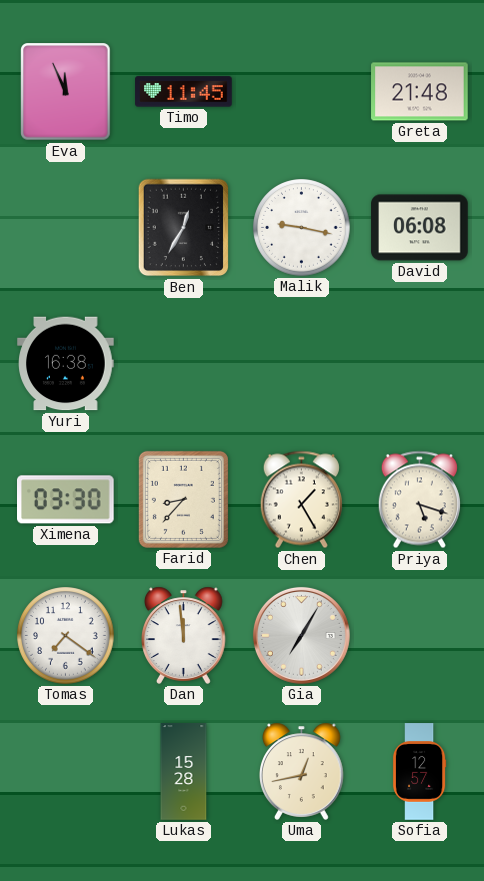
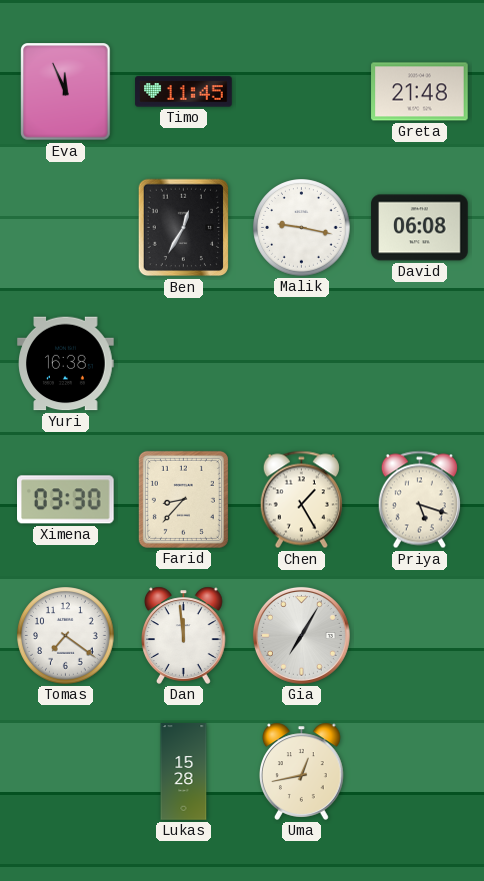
Sofia: 12:57 -> none
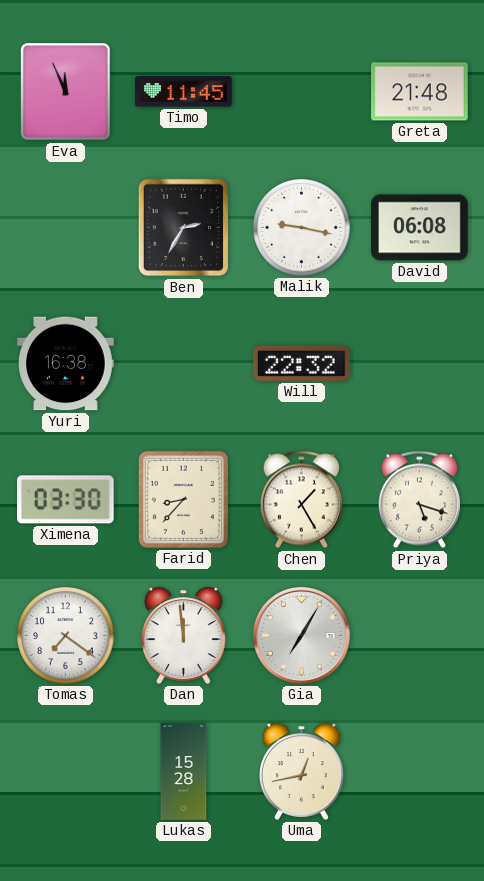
Ben: 12:35 -> 2:35
Will: none -> 22:32
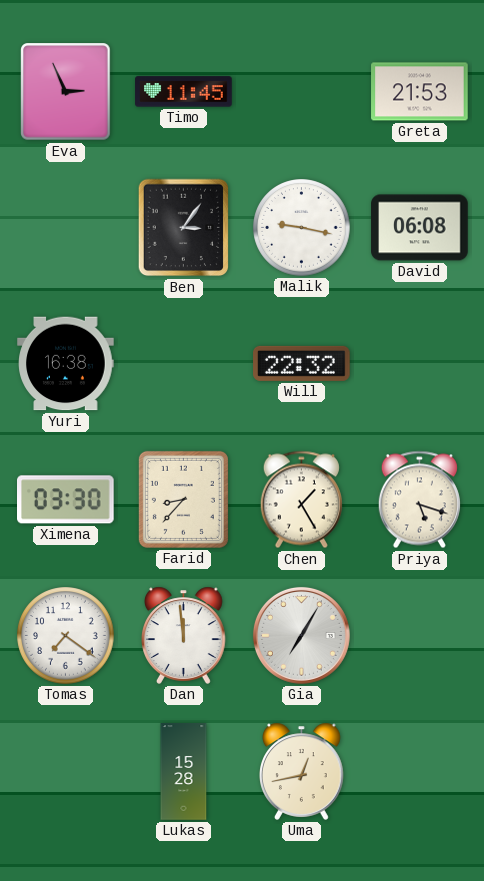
Eva: 11:56 -> 2:56
Greta: 21:48 -> 21:53
Ben: 2:35 -> 3:06
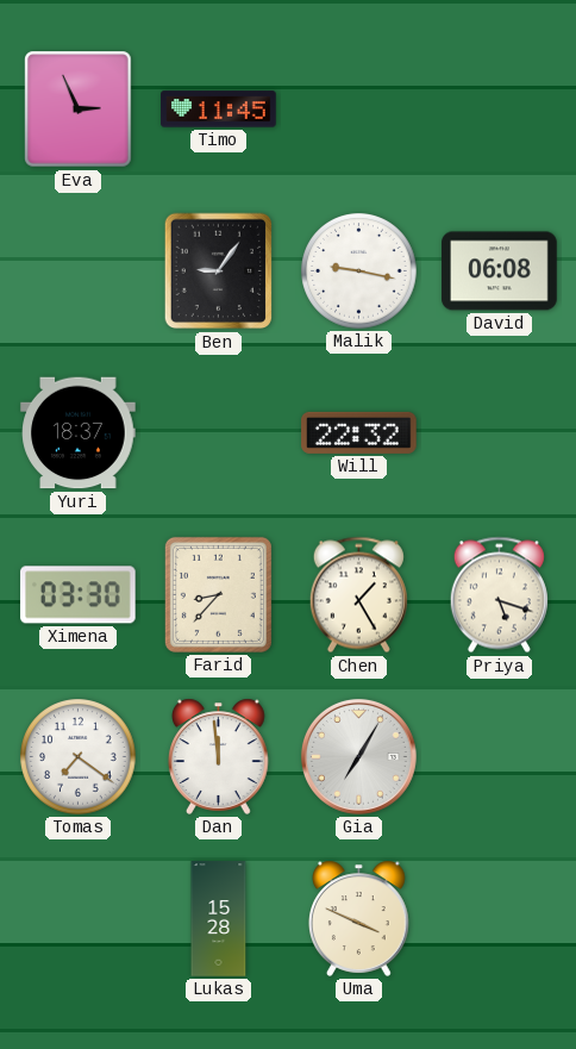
Greta: 21:53 -> none
Ben: 3:06 -> 9:06
Yuri: 16:38 -> 18:37
Uma: 12:43 -> 3:49
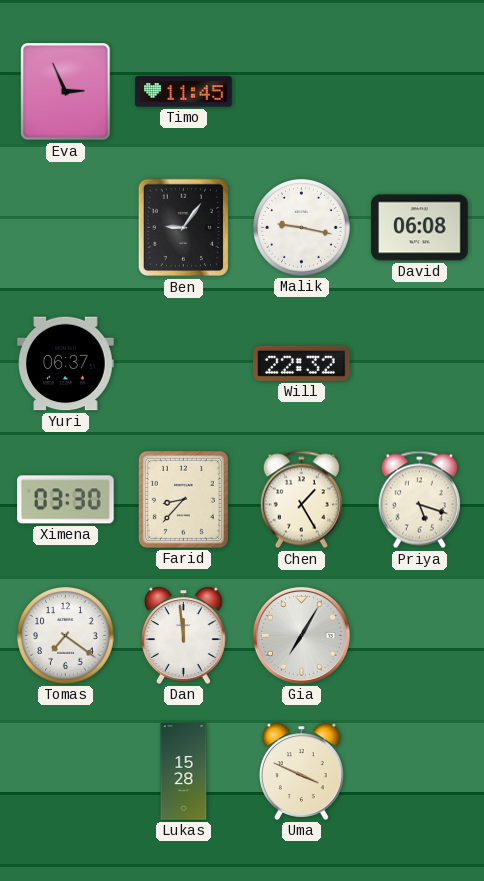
Yuri: 18:37 -> 06:37
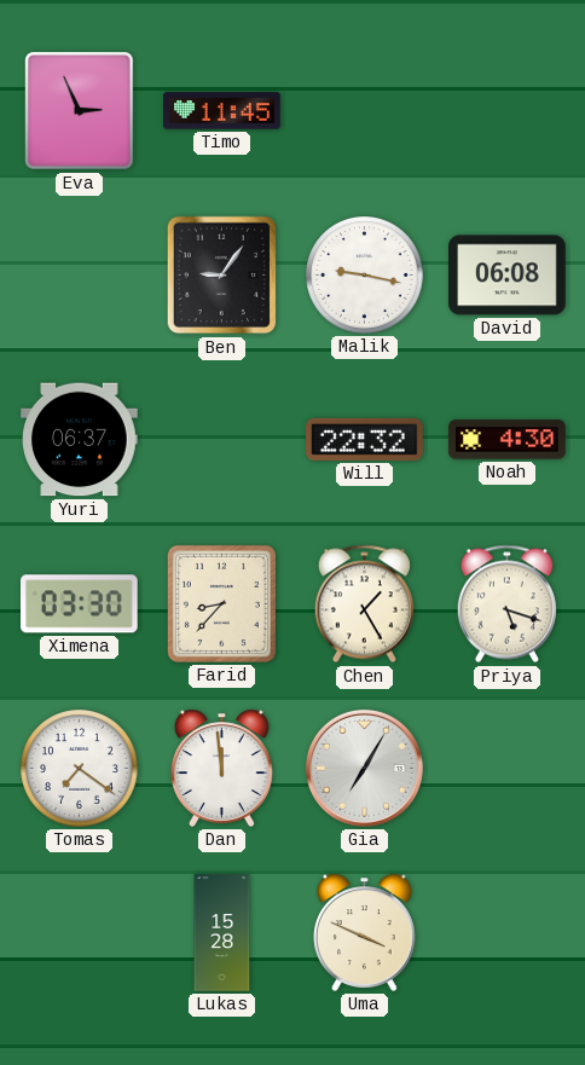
Noah: none -> 4:30
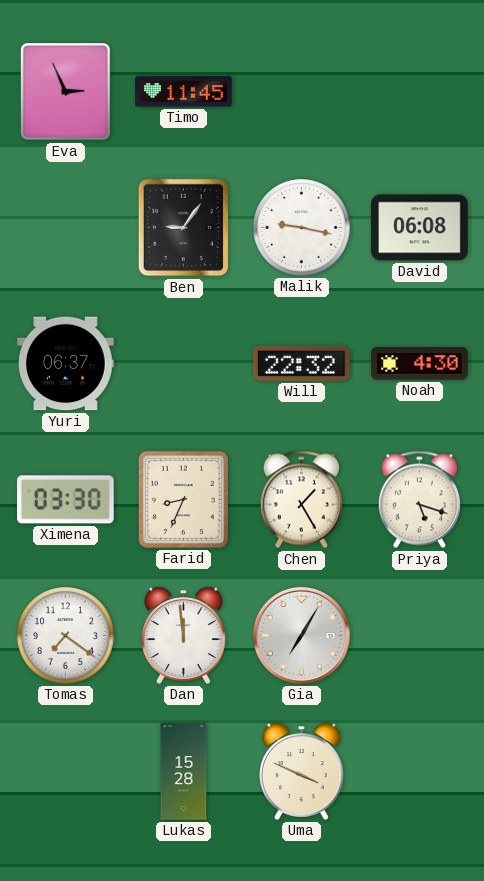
Farid: 8:37 -> 8:34
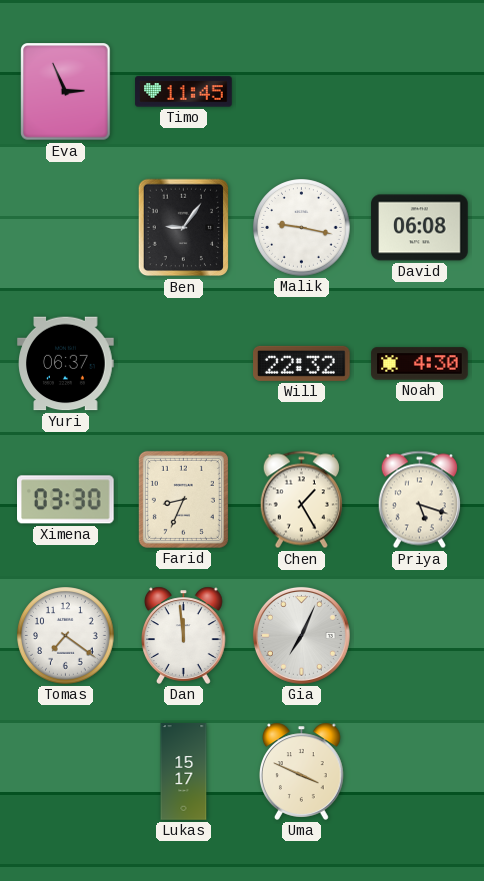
Gia: 7:05 -> 7:04
Lukas: 15:28 -> 15:17
